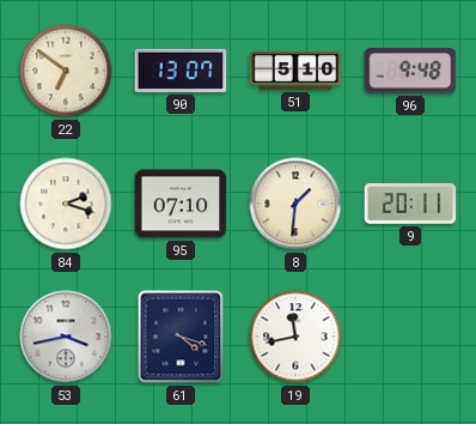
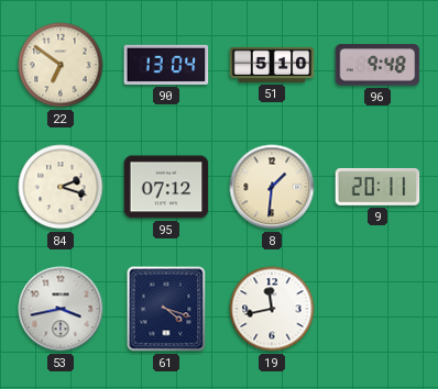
90: 13:07 -> 13:04
95: 07:10 -> 07:12
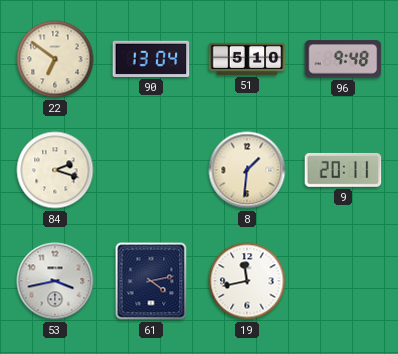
95: 07:12 -> none
61: 4:18 -> 4:13
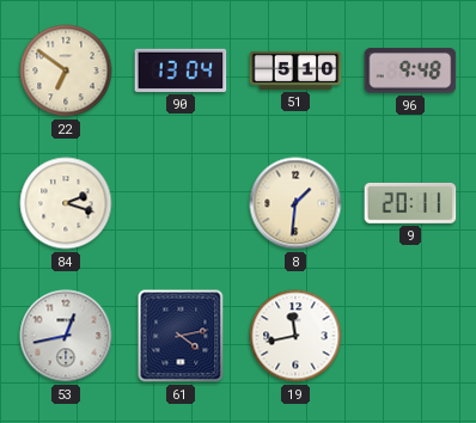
53: 3:43 -> 12:43
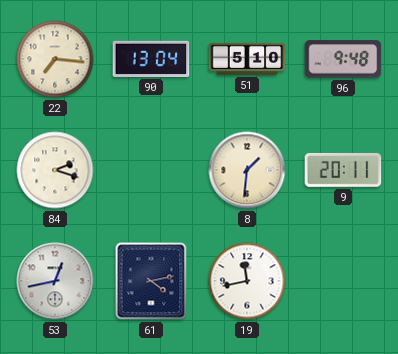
22: 6:51 -> 7:16
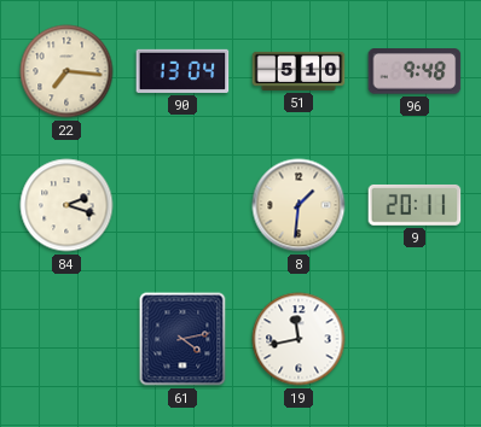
53: 12:43 -> none
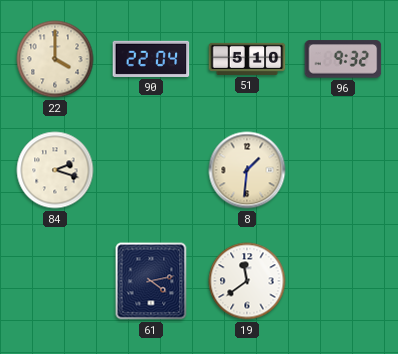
22: 7:16 -> 4:00
90: 13:04 -> 22:04
96: 9:48 -> 9:32
9: 20:11 -> none
19: 11:43 -> 11:39
